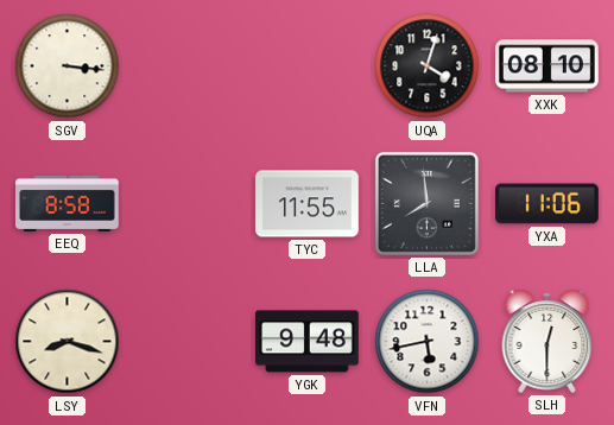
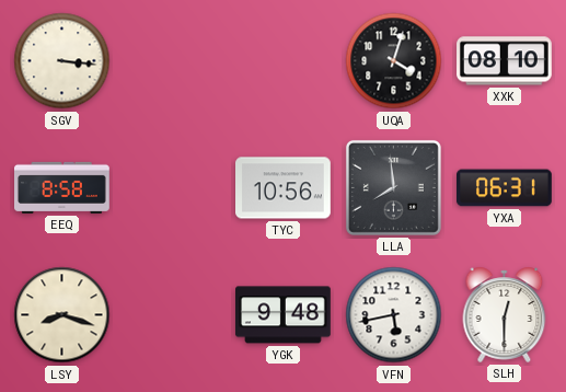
TYC: 11:55 -> 10:56
YXA: 11:06 -> 06:31
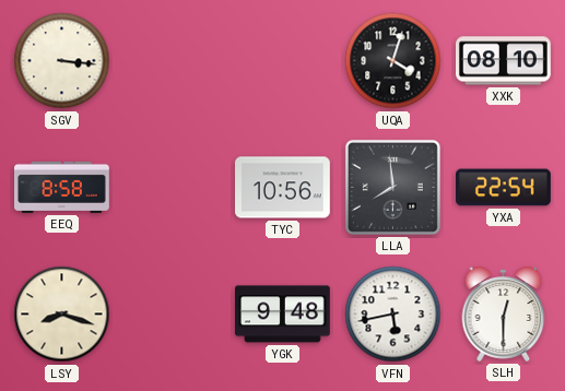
YXA: 06:31 -> 22:54
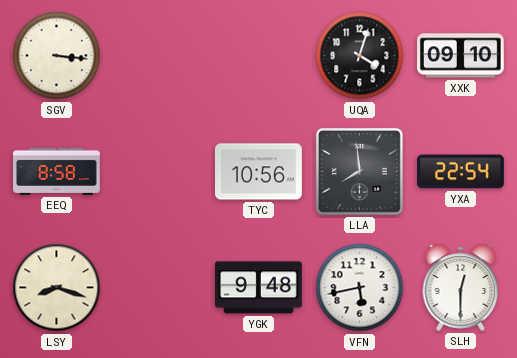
XXK: 08:10 -> 09:10
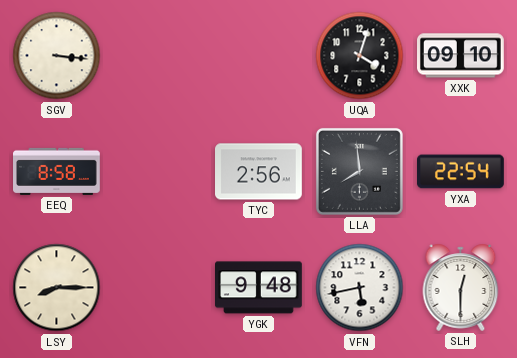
TYC: 10:56 -> 2:56
LSY: 8:18 -> 8:15
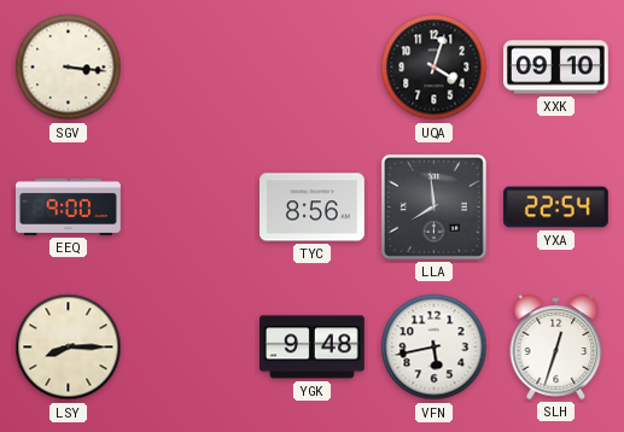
EEQ: 8:58 -> 9:00
TYC: 2:56 -> 8:56
SLH: 12:30 -> 12:33
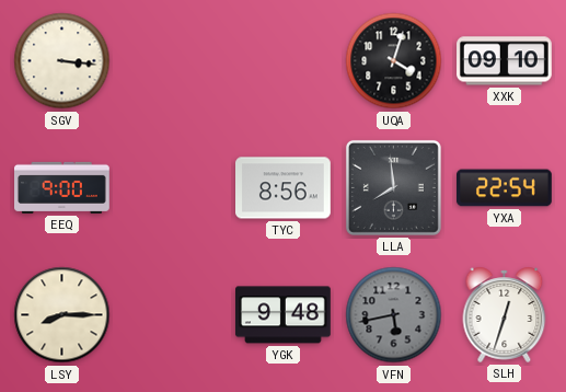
VFN dial: white -> grey
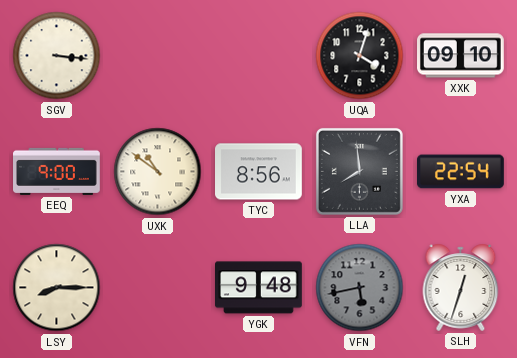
UXK: none -> 10:51
